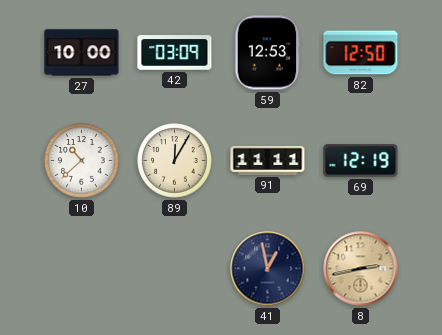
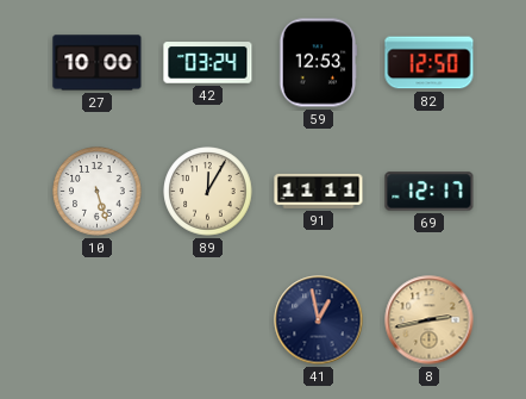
42: 03:09 -> 03:24
10: 10:38 -> 5:27
69: 12:19 -> 12:17
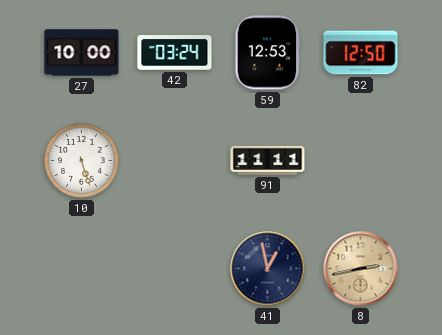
89: 12:05 -> none
69: 12:17 -> none
